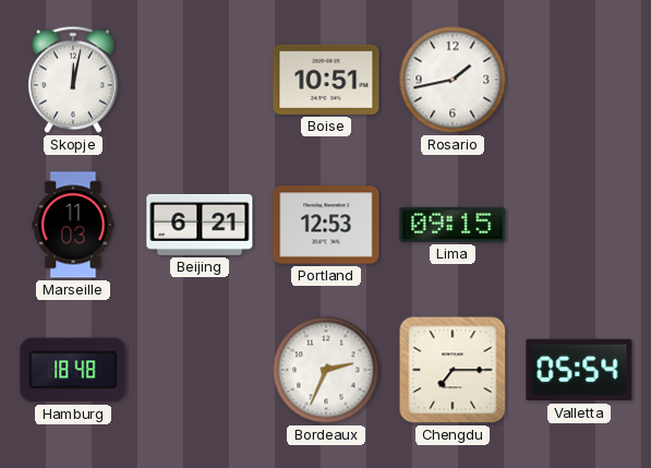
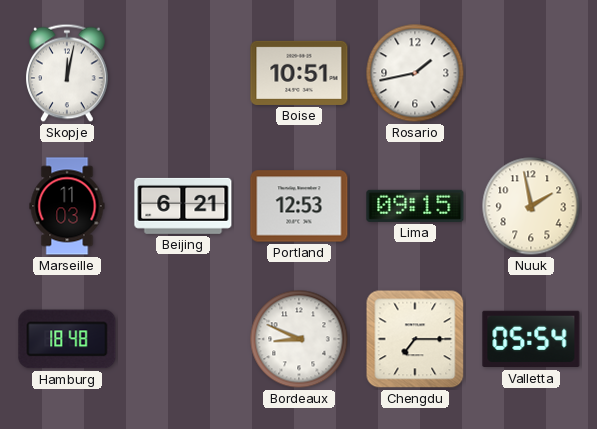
Nuuk: none -> 1:58
Bordeaux: 2:34 -> 8:49
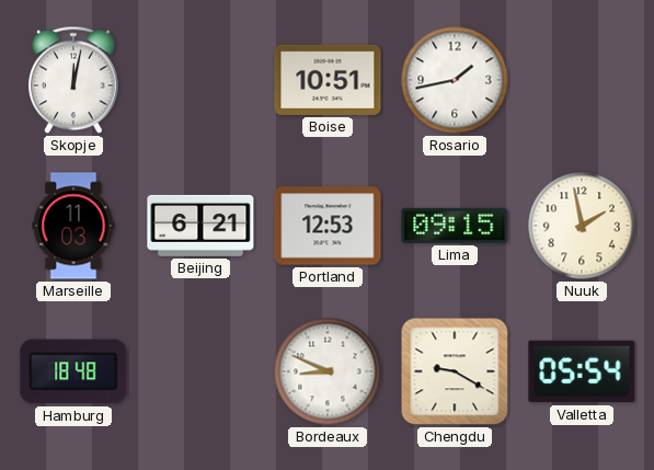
Chengdu: 7:15 -> 9:20
